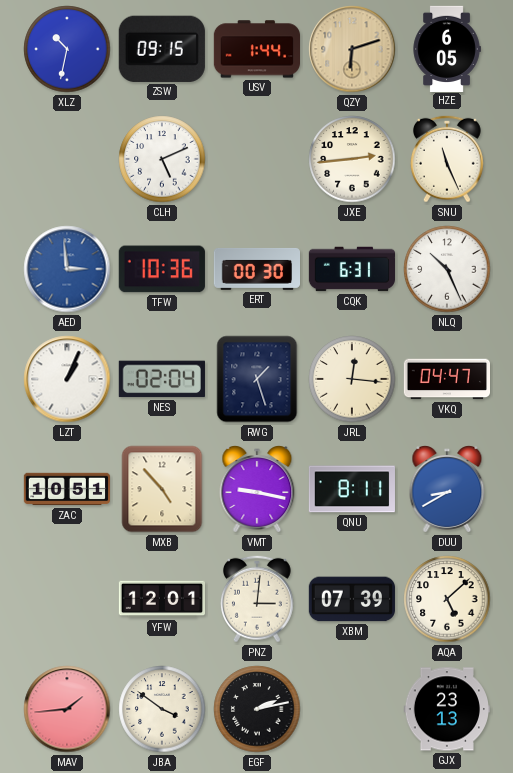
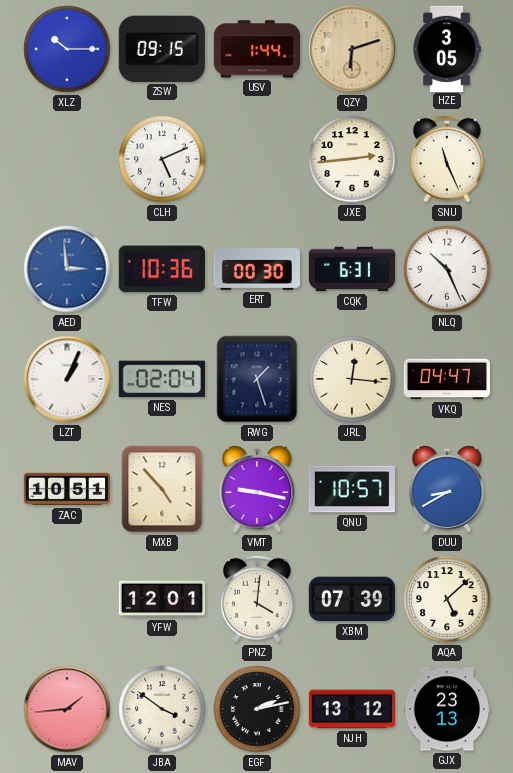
XLZ: 10:32 -> 10:15
HZE: 6:05 -> 3:05
QNU: 8:11 -> 10:57
PNZ: 3:01 -> 4:01
NJH: none -> 13:12
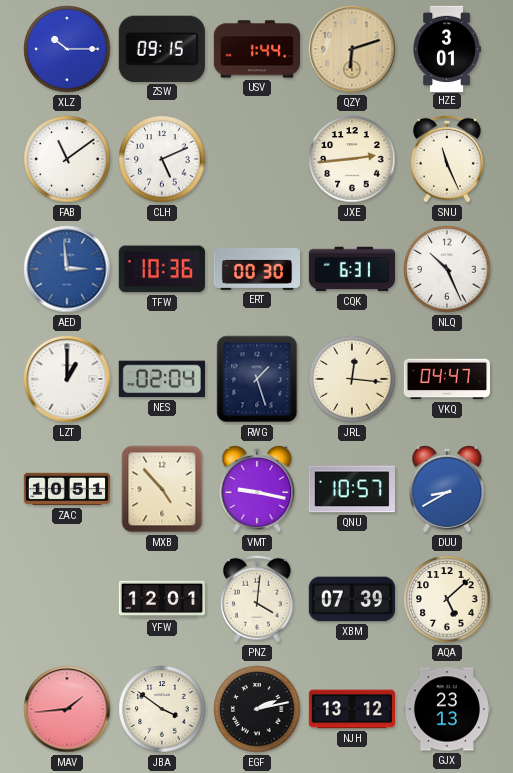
HZE: 3:05 -> 3:01
FAB: none -> 11:09
LZT: 1:04 -> 1:00
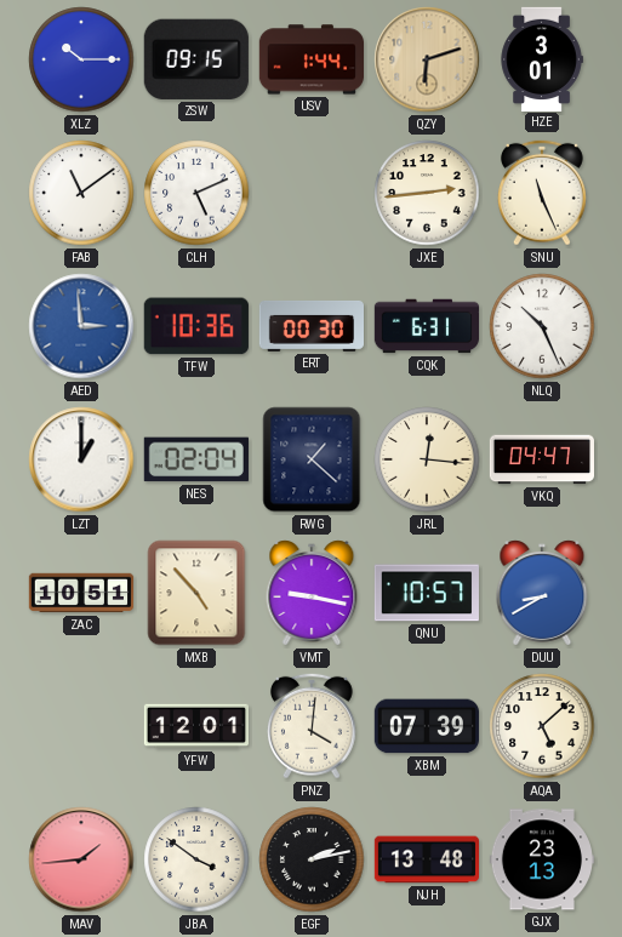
RWG: 1:27 -> 1:22
NJH: 13:12 -> 13:48
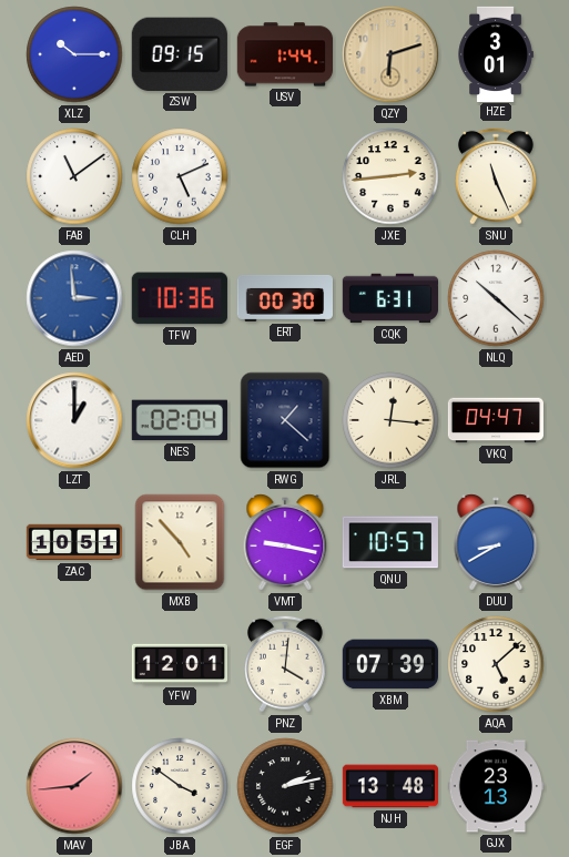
NLQ: 10:26 -> 10:22
